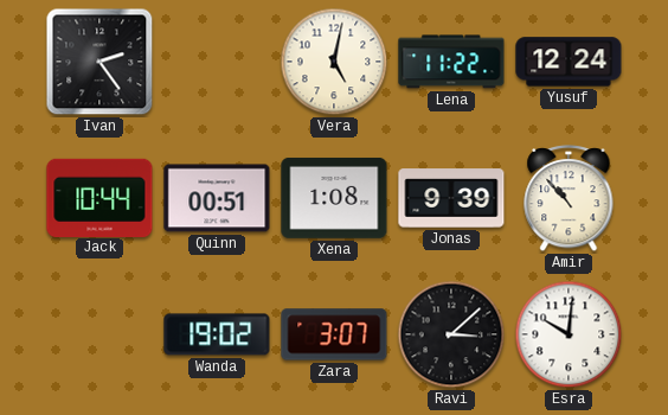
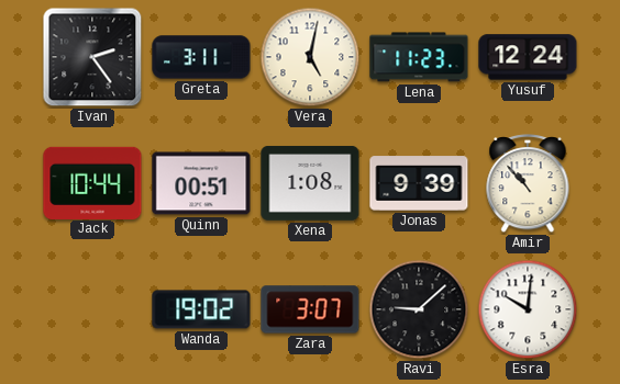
Greta: none -> 3:11
Lena: 11:22 -> 11:23
Ravi: 3:08 -> 9:08
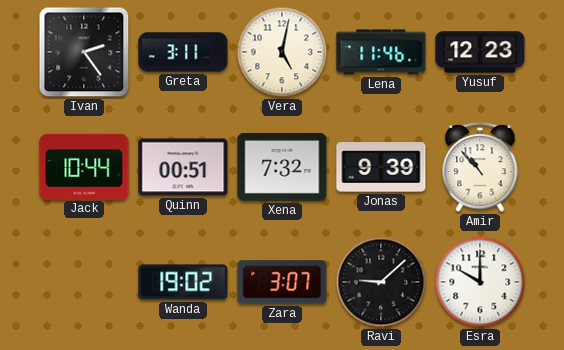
Lena: 11:23 -> 11:46
Yusuf: 12:24 -> 12:23
Xena: 1:08 -> 7:32
Esra: 10:01 -> 10:00
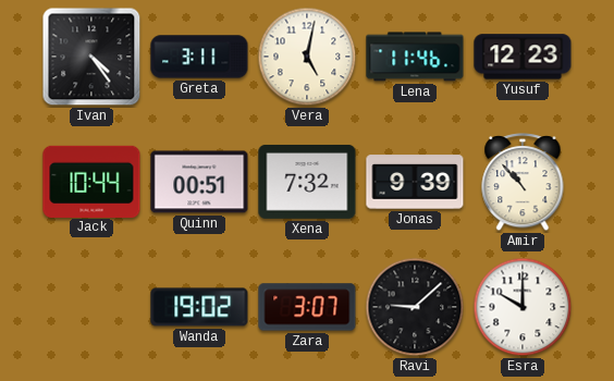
Ivan: 2:24 -> 4:24
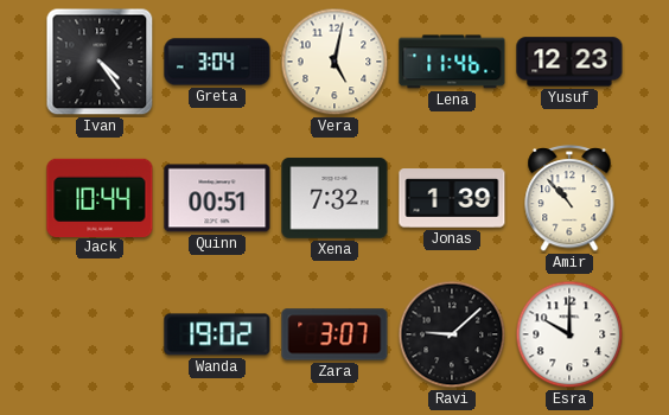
Greta: 3:11 -> 3:04
Jonas: 9:39 -> 1:39
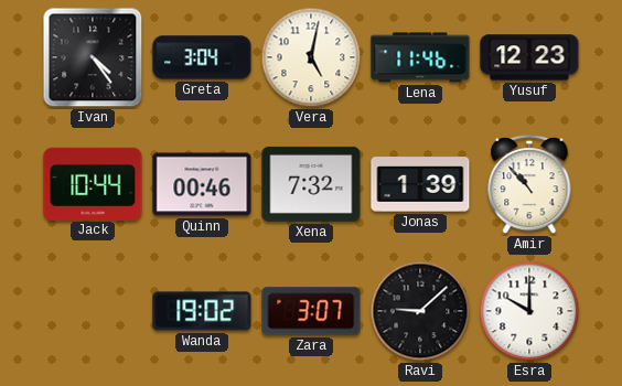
Quinn: 00:51 -> 00:46
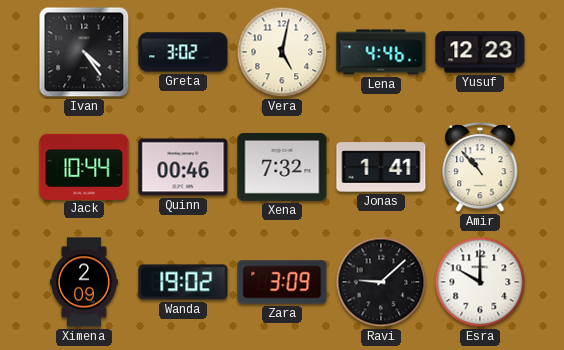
Greta: 3:04 -> 3:02
Lena: 11:46 -> 4:46
Jonas: 1:39 -> 1:41
Ximena: none -> 2:09
Zara: 3:07 -> 3:09
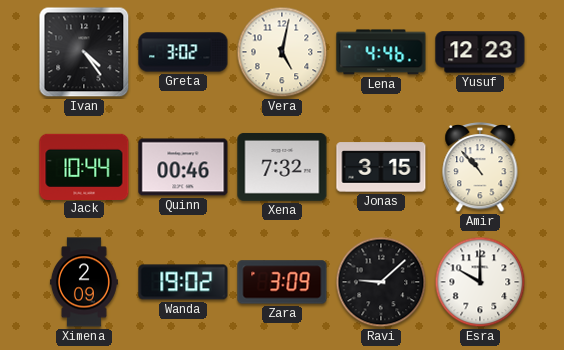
Jonas: 1:41 -> 3:15
